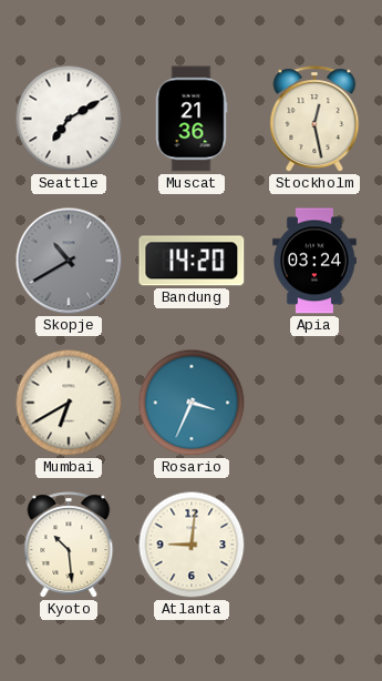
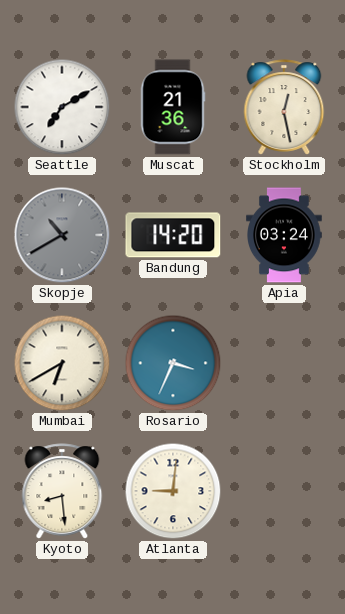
Kyoto: 10:29 -> 8:29
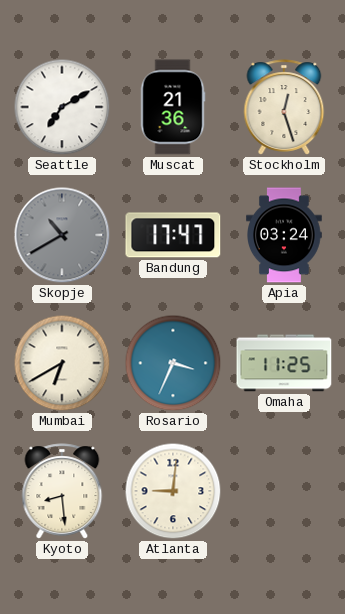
Stockholm: 12:28 -> 12:27
Bandung: 14:20 -> 17:47
Omaha: none -> 11:25
